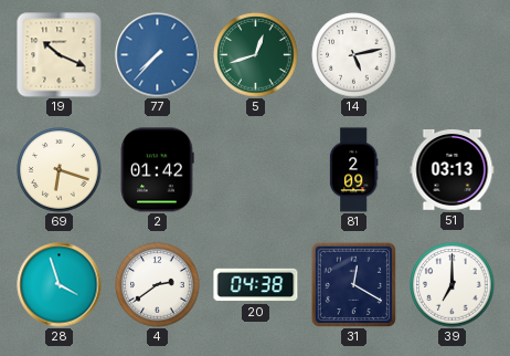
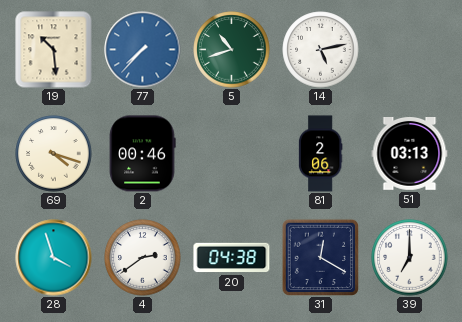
19: 10:19 -> 10:29
5: 12:42 -> 10:42
69: 6:18 -> 4:18
2: 01:42 -> 00:46
81: 2:09 -> 2:06
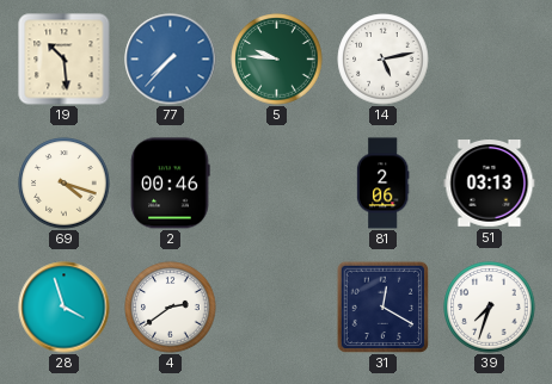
5: 10:42 -> 9:46
20: 04:38 -> none
39: 7:00 -> 7:33
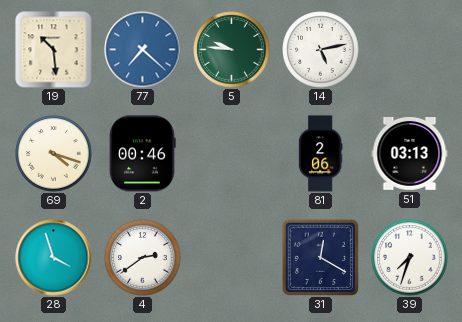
77: 7:37 -> 7:22
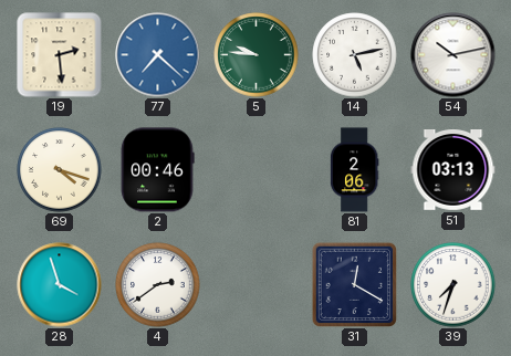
19: 10:29 -> 2:29
54: none -> 10:13
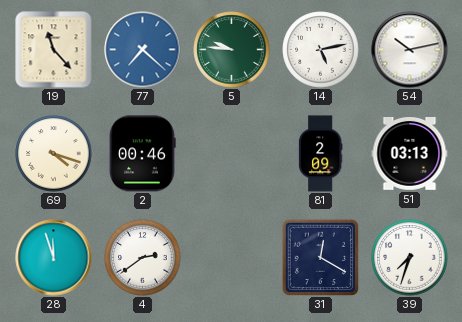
19: 2:29 -> 11:23
81: 2:06 -> 2:09
28: 3:57 -> 11:57
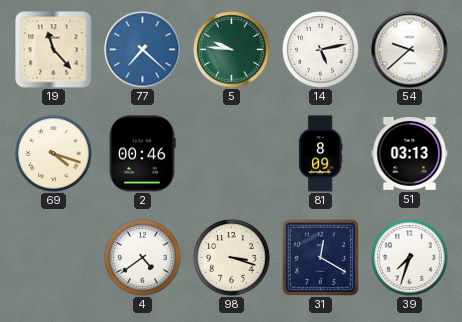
54: 10:13 -> 9:38
81: 2:09 -> 8:09
28: 11:57 -> none
4: 2:39 -> 4:39
98: none -> 3:18
